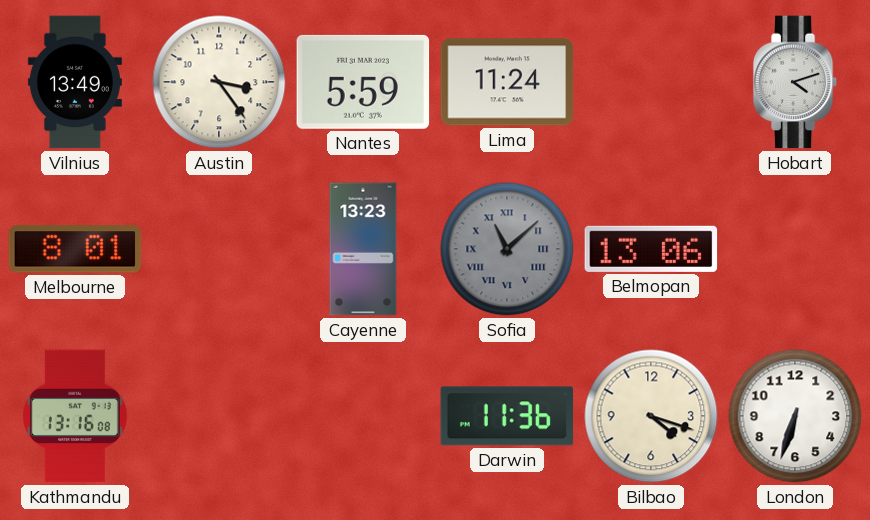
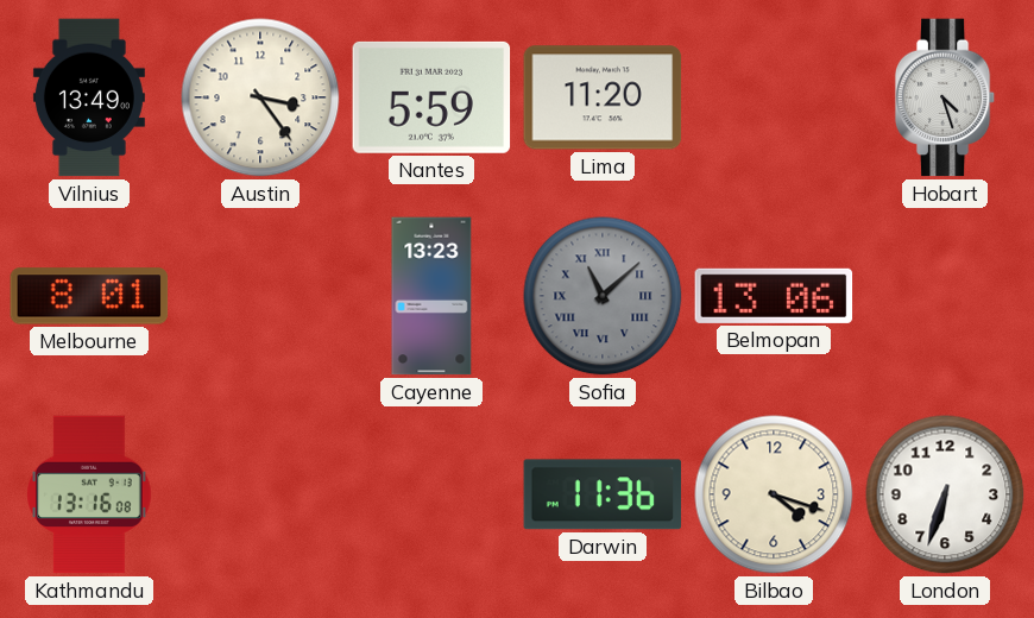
Lima: 11:24 -> 11:20
Hobart: 4:12 -> 4:27
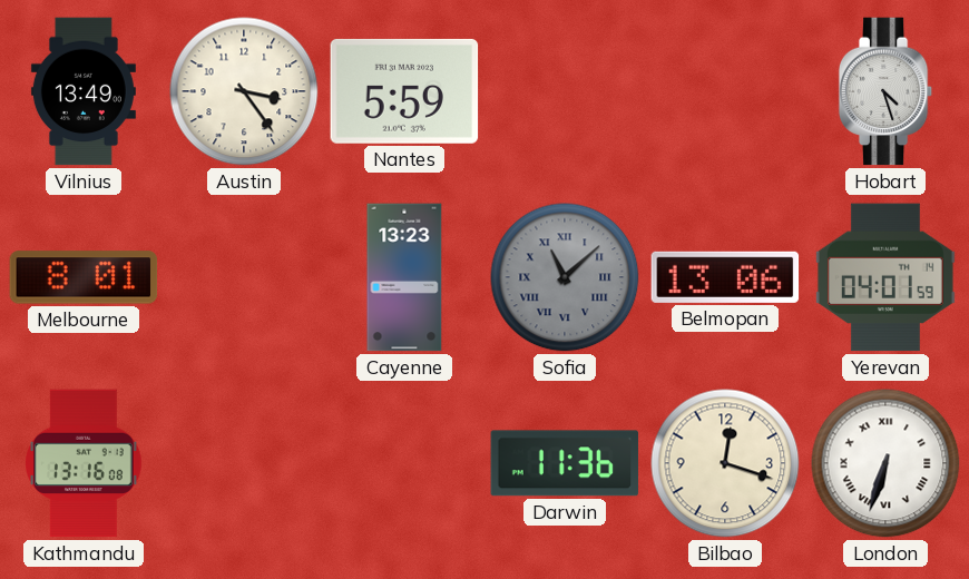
Lima: 11:20 -> none
Yerevan: none -> 04:01
Bilbao: 4:18 -> 12:18
London numerals: Arabic -> Roman
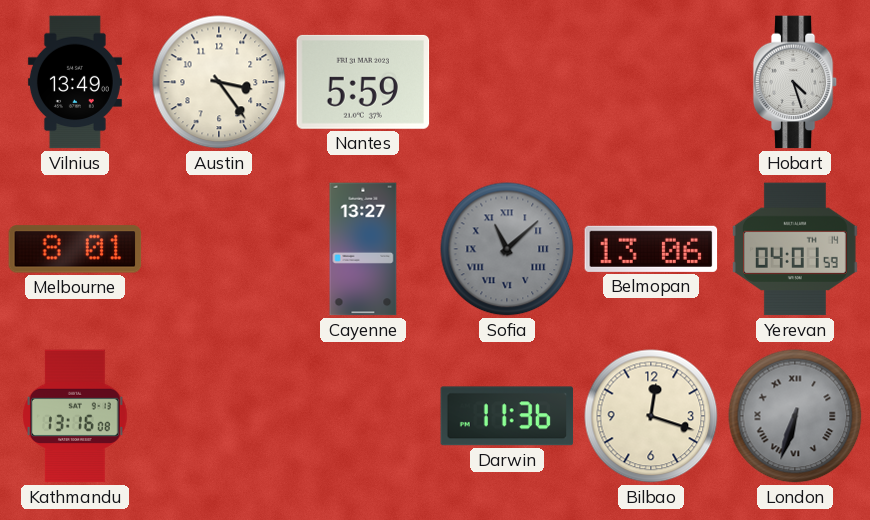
Cayenne: 13:23 -> 13:27
London dial: white -> grey
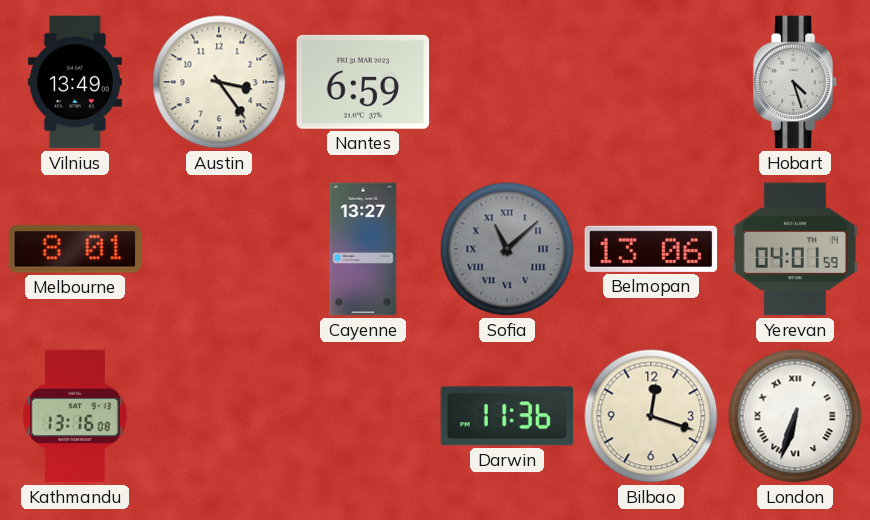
Nantes: 5:59 -> 6:59
London dial: grey -> white
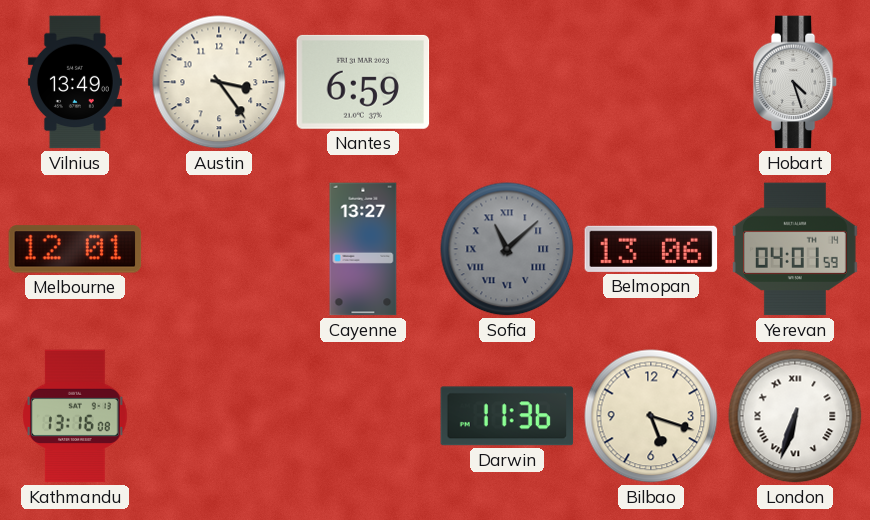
Melbourne: 8:01 -> 12:01
Bilbao: 12:18 -> 5:18
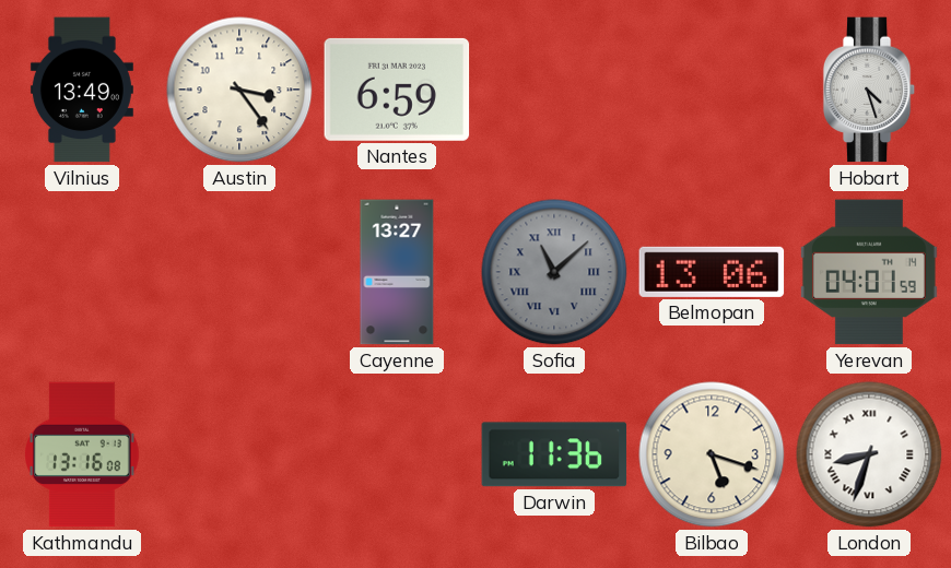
Melbourne: 12:01 -> none
London: 6:33 -> 8:33
